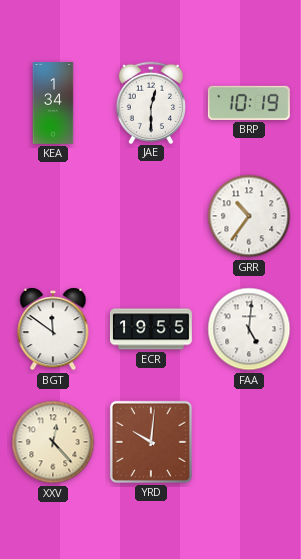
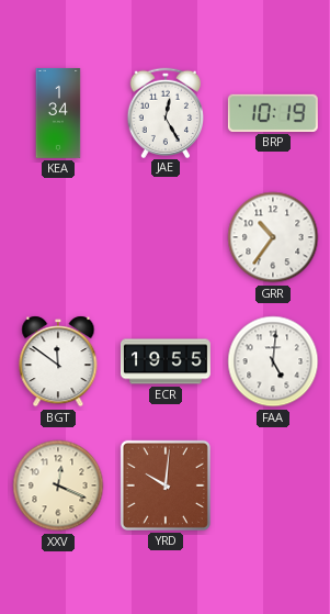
JAE: 12:30 -> 12:25
XXV: 12:23 -> 12:19
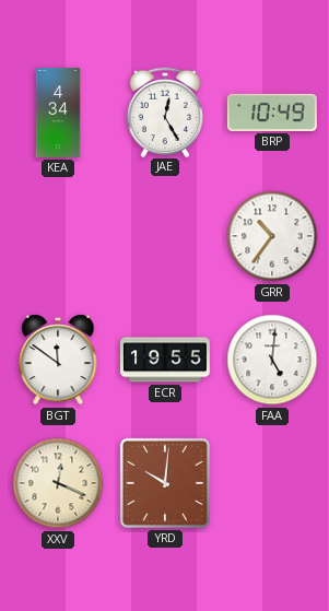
KEA: 1:34 -> 4:34
BRP: 10:19 -> 10:49
